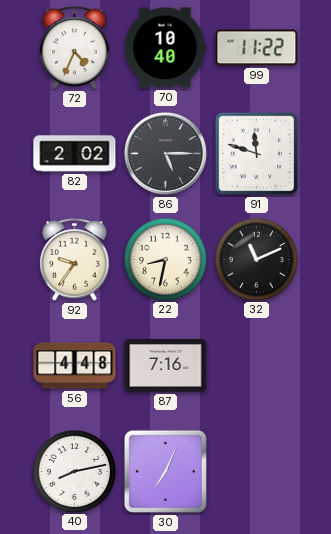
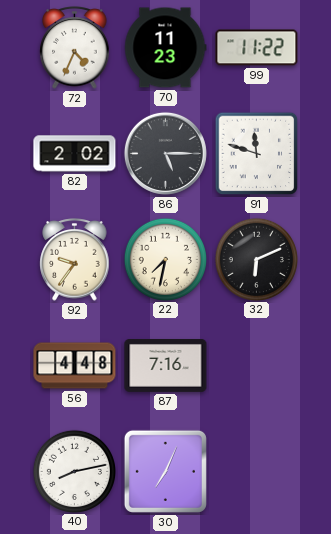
70: 10:40 -> 11:23
22: 8:32 -> 7:32
32: 11:11 -> 6:11
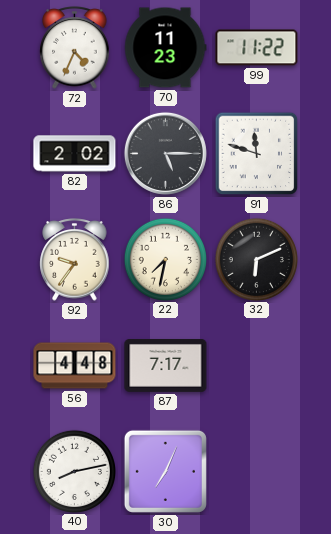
87: 7:16 -> 7:17
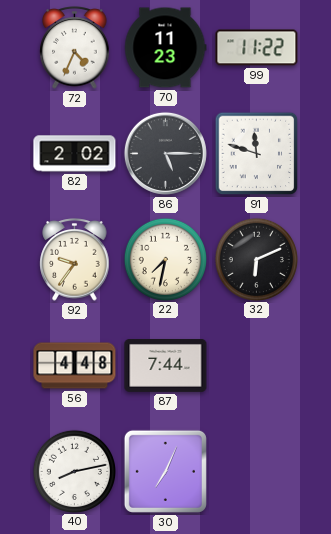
87: 7:17 -> 7:44
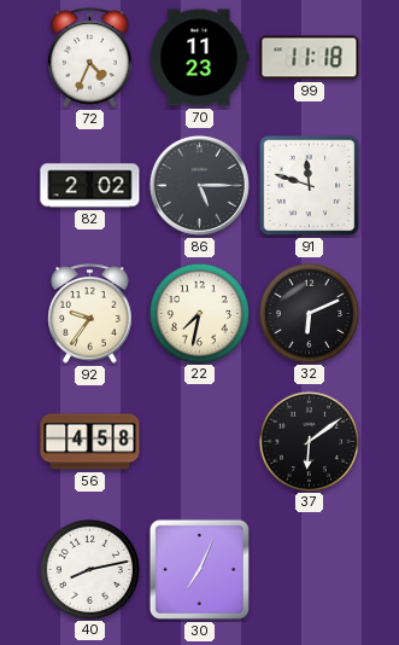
99: 11:22 -> 11:18
56: 4:48 -> 4:58
87: 7:44 -> none
37: none -> 6:09
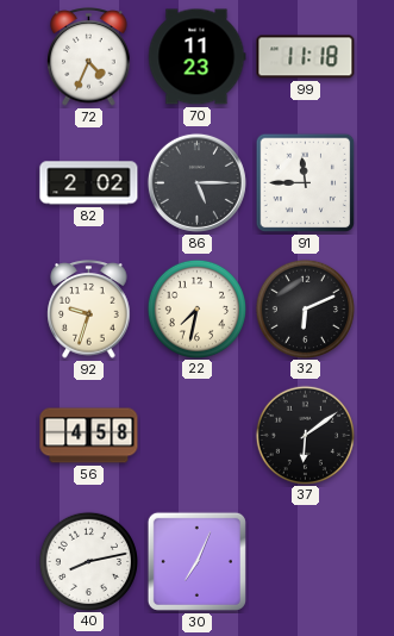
91: 11:48 -> 11:45
92: 9:36 -> 9:33
